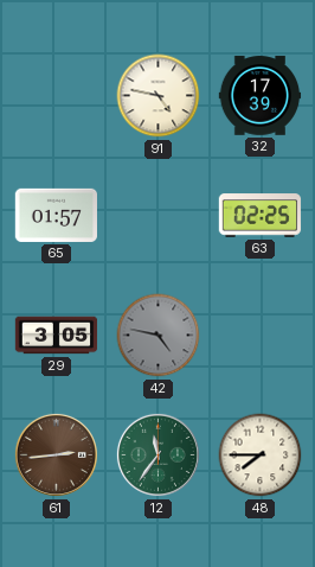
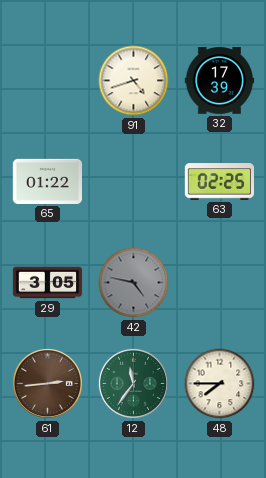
91: 4:47 -> 4:42
65: 01:57 -> 01:22
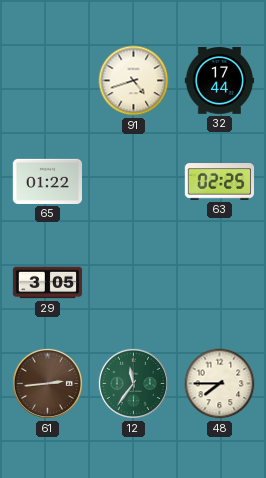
32: 17:39 -> 17:44
42: 4:47 -> none
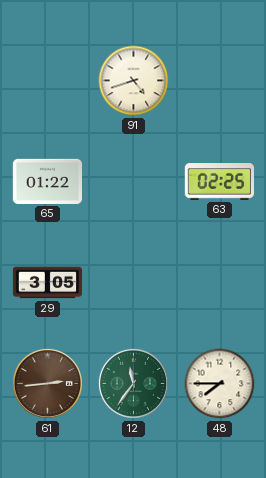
32: 17:44 -> none
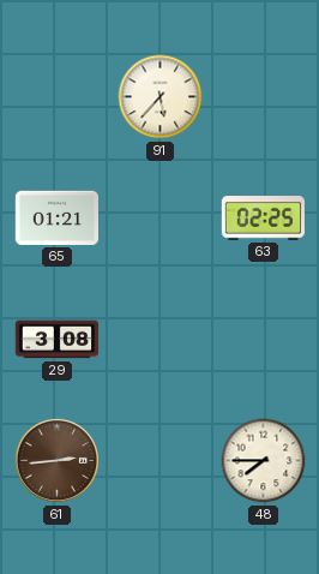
91: 4:42 -> 5:37
65: 01:22 -> 01:21
29: 3:05 -> 3:08
12: 11:36 -> none
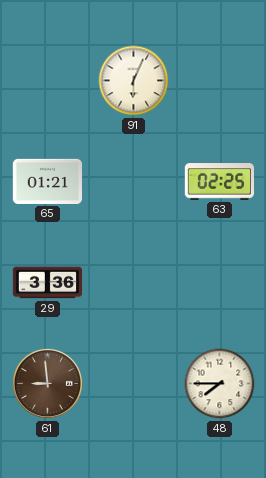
91: 5:37 -> 6:04
29: 3:08 -> 3:36
61: 2:44 -> 8:59
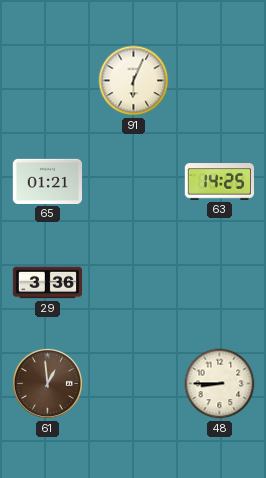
63: 02:25 -> 14:25
61: 8:59 -> 12:59
48: 7:45 -> 8:45
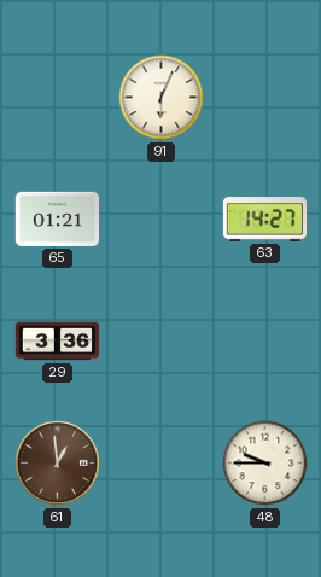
63: 14:25 -> 14:27
48: 8:45 -> 9:45
